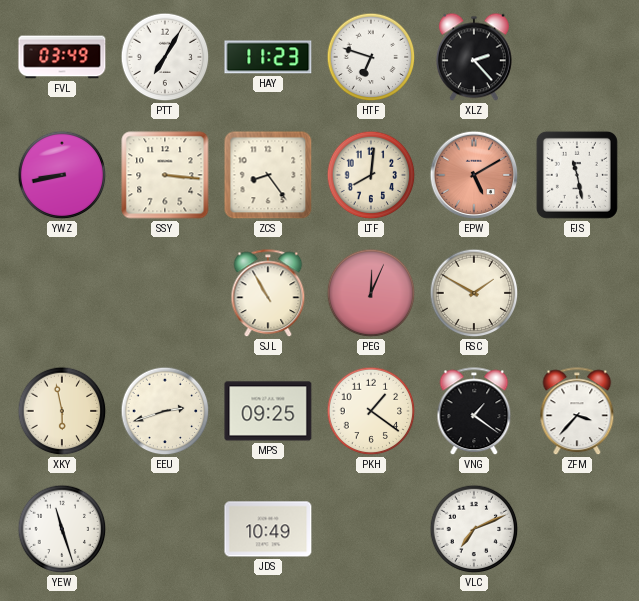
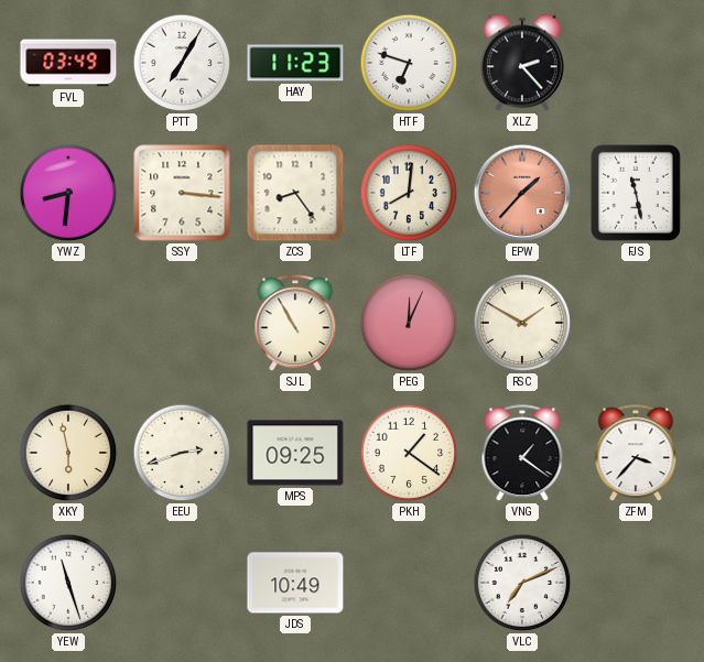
YWZ: 8:43 -> 8:31
EPW: 5:10 -> 1:37
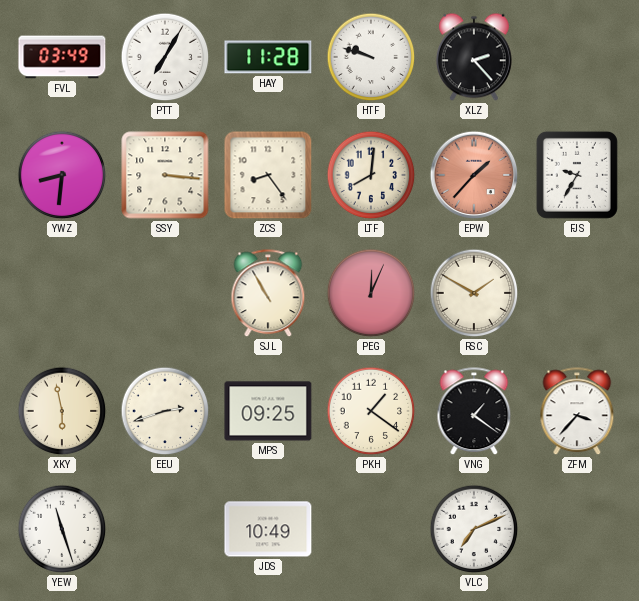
HAY: 11:23 -> 11:28
HTF: 6:48 -> 9:48
FJS: 11:28 -> 9:35
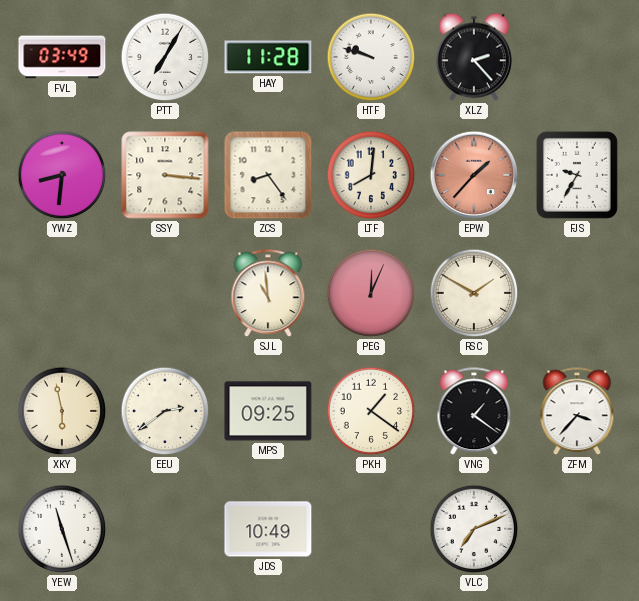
SJL: 10:55 -> 10:59
EEU: 2:42 -> 2:39
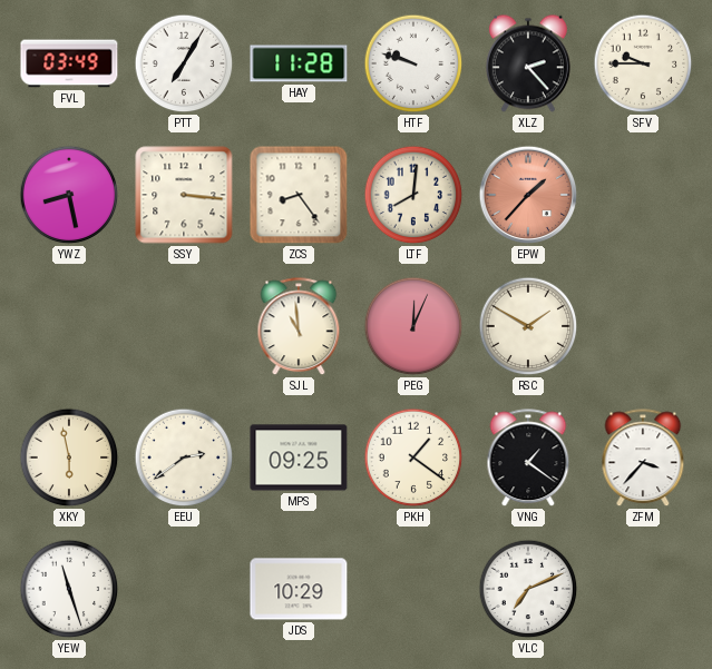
SFV: none -> 9:45
YWZ: 8:31 -> 8:28
FJS: 9:35 -> none
JDS: 10:49 -> 10:29
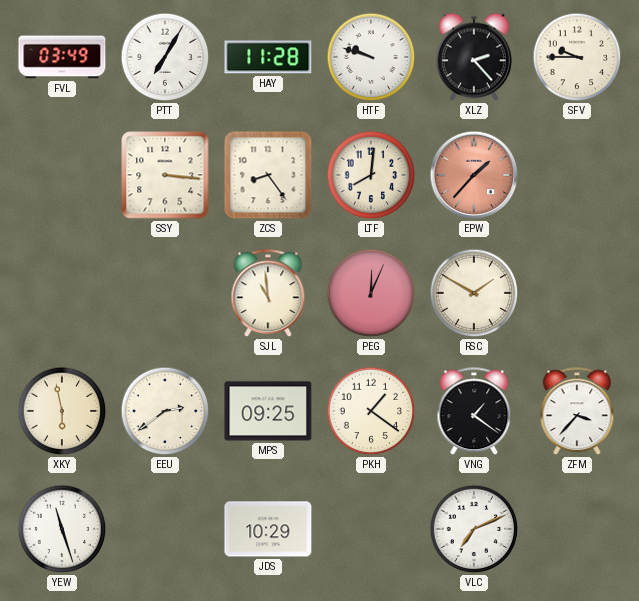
YWZ: 8:28 -> none
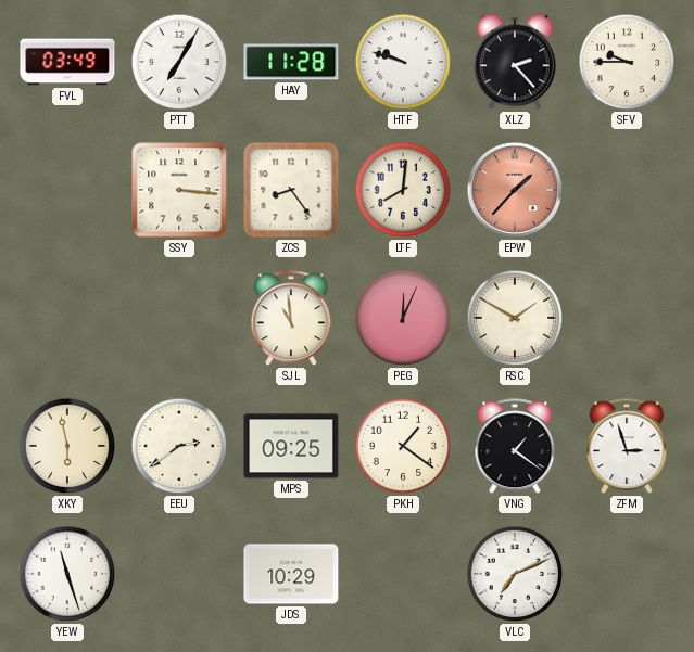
ZFM: 3:37 -> 2:57
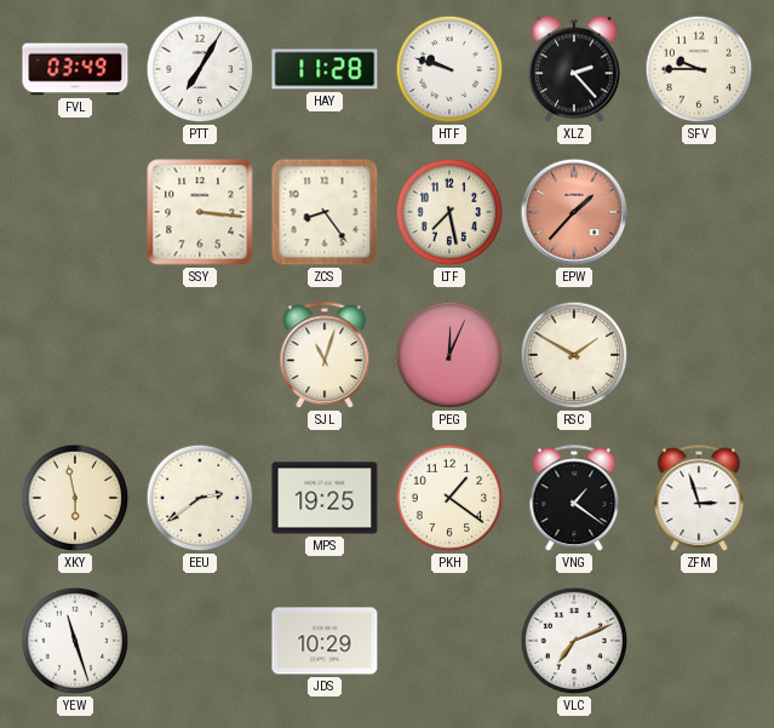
LTF: 8:01 -> 7:28
SJL: 10:59 -> 11:03
MPS: 09:25 -> 19:25
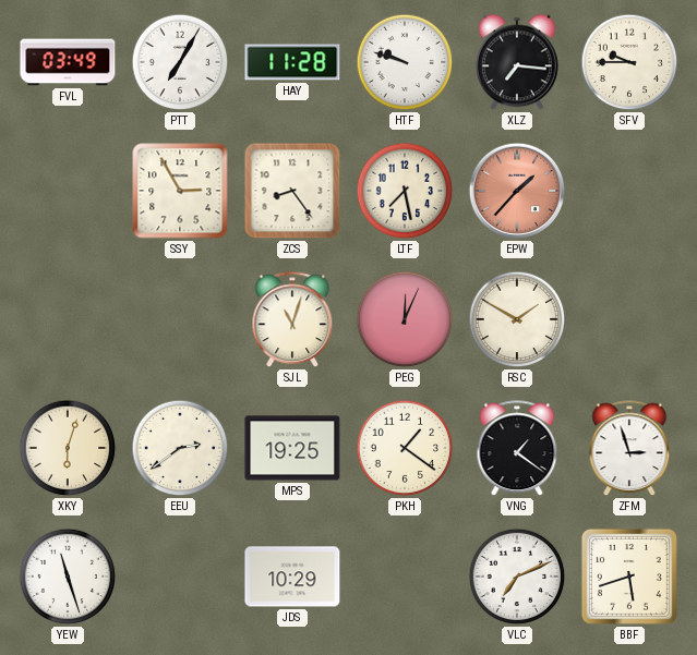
XLZ: 2:23 -> 7:16
SSY: 3:16 -> 2:55
XKY: 5:58 -> 6:03
BBF: none -> 5:42
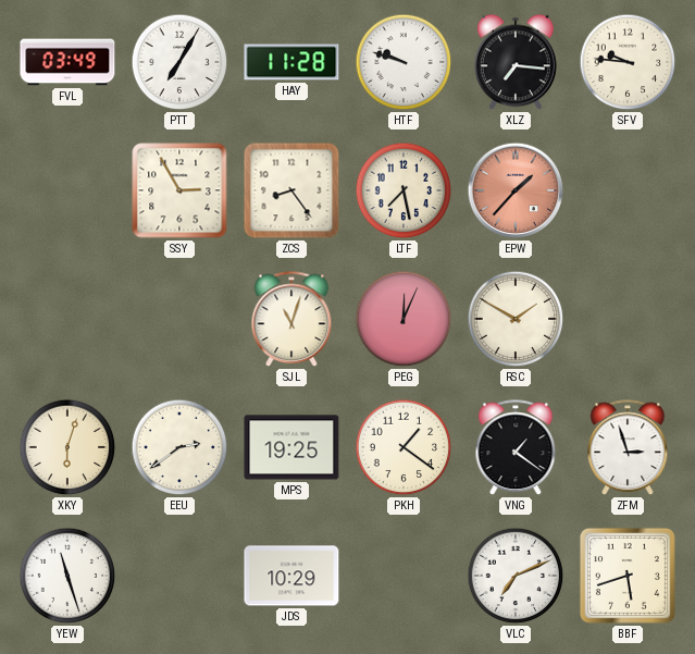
SFV: 9:45 -> 9:46
